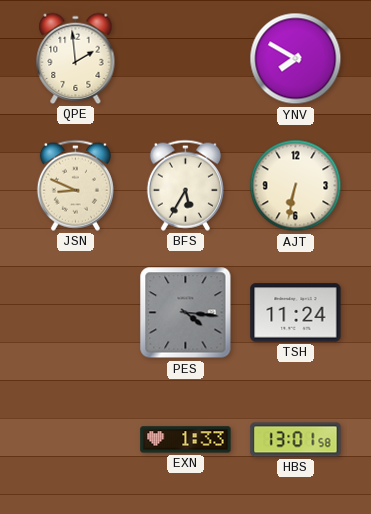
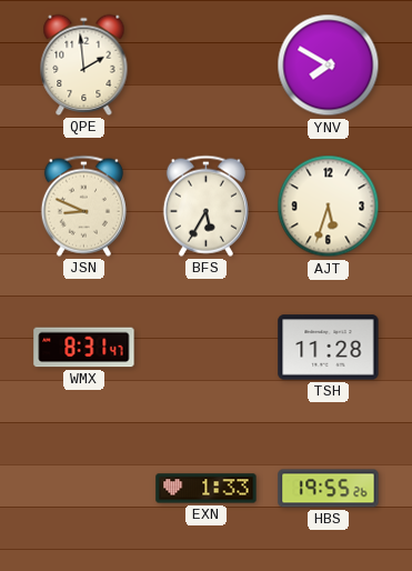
AJT: 6:32 -> 5:33
WMX: none -> 8:31
PES: 4:16 -> none
TSH: 11:24 -> 11:28
HBS: 13:01 -> 19:55
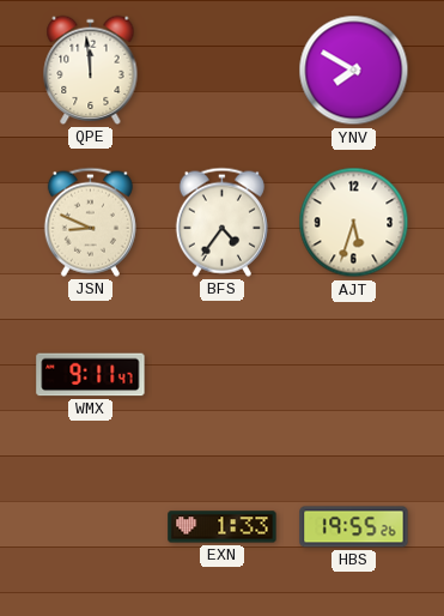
QPE: 1:59 -> 11:59
BFS: 5:35 -> 4:36
WMX: 8:31 -> 9:11
TSH: 11:28 -> none
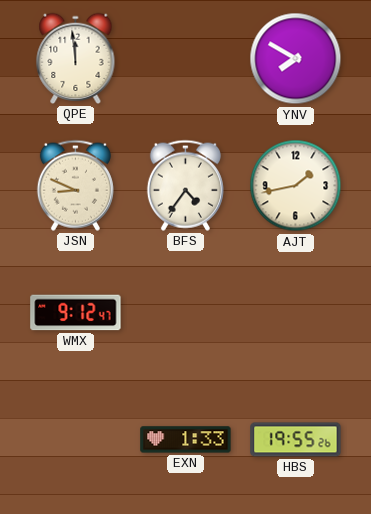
AJT: 5:33 -> 1:43
WMX: 9:11 -> 9:12
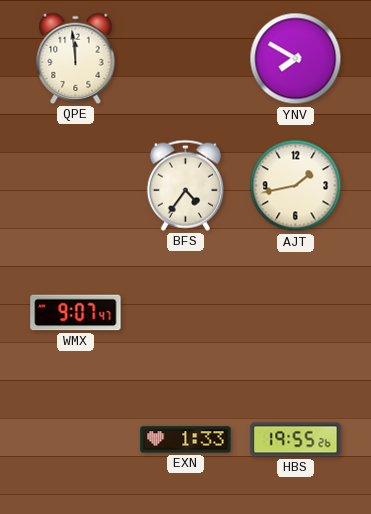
JSN: 8:49 -> none
WMX: 9:12 -> 9:07
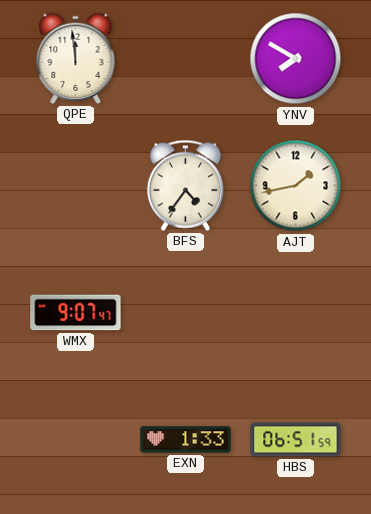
HBS: 19:55 -> 06:51
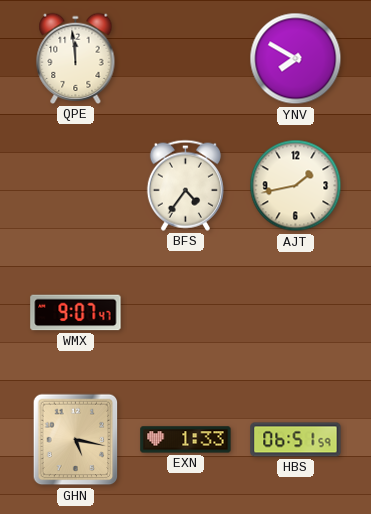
GHN: none -> 5:17
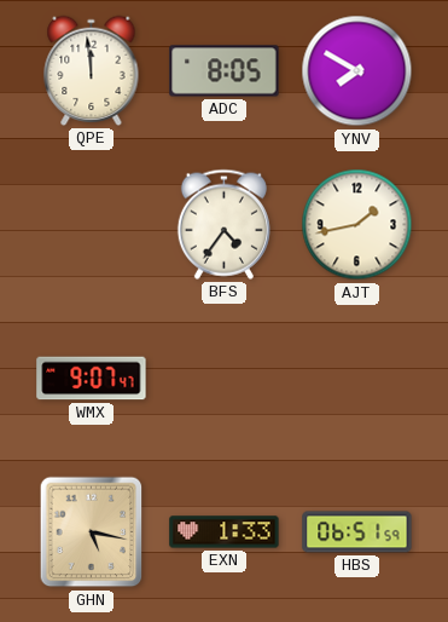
ADC: none -> 8:05
